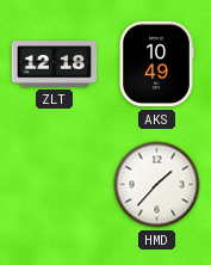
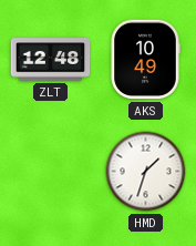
ZLT: 12:18 -> 12:48
HMD: 1:37 -> 1:33
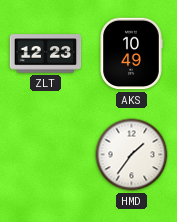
ZLT: 12:48 -> 12:23
HMD: 1:33 -> 1:36
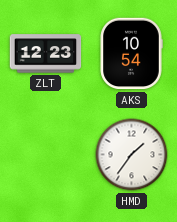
AKS: 10:49 -> 10:54
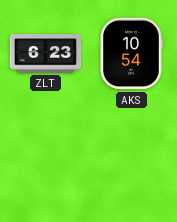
ZLT: 12:23 -> 6:23
HMD: 1:36 -> none
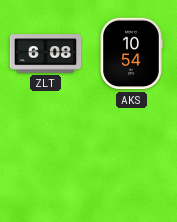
ZLT: 6:23 -> 6:08
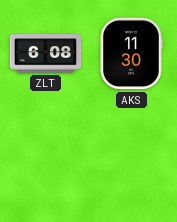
AKS: 10:54 -> 11:30
